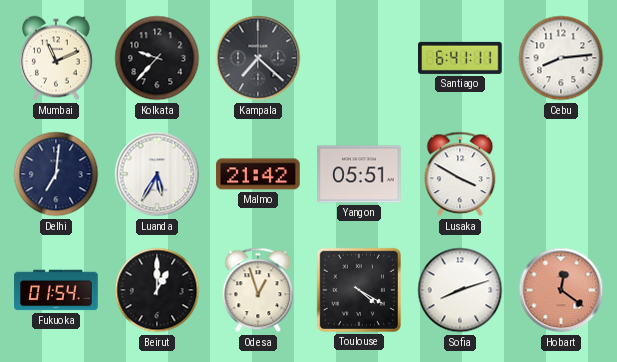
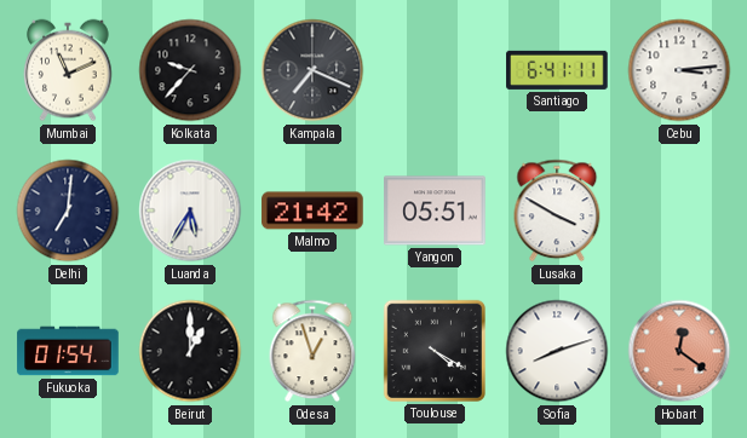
Kampala: 7:22 -> 7:19
Cebu: 8:14 -> 3:14
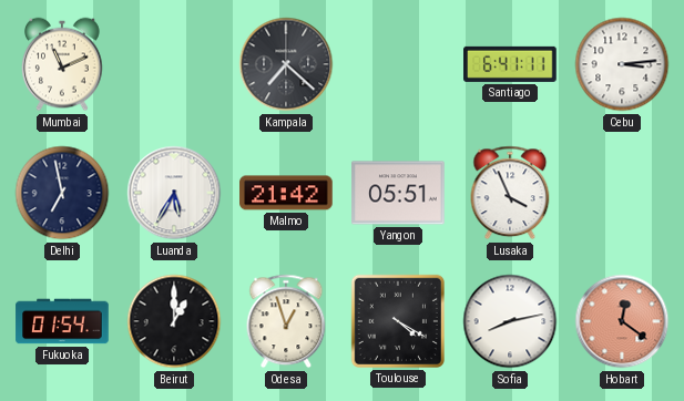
Kolkata: 9:37 -> none
Kampala: 7:19 -> 7:22
Delhi: 7:01 -> 6:58
Lusaka: 3:50 -> 3:56
Sofia: 8:12 -> 8:13
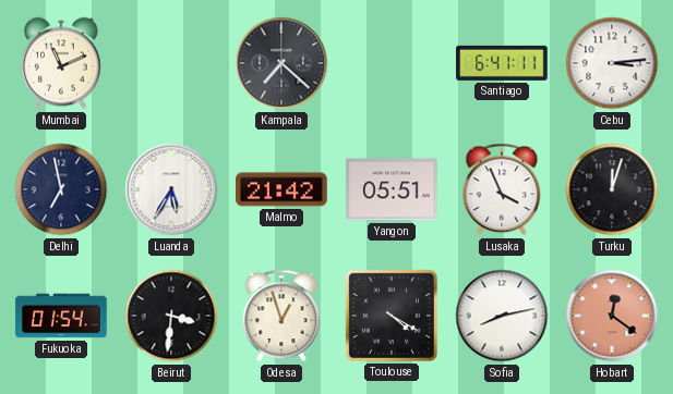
Turku: none -> 12:03
Beirut: 1:00 -> 3:31
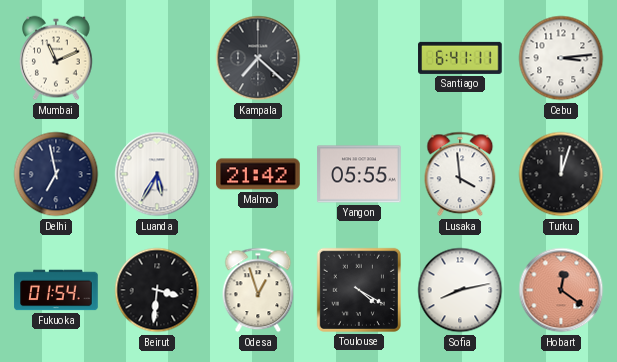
Yangon: 05:51 -> 05:55
Lusaka: 3:56 -> 3:59
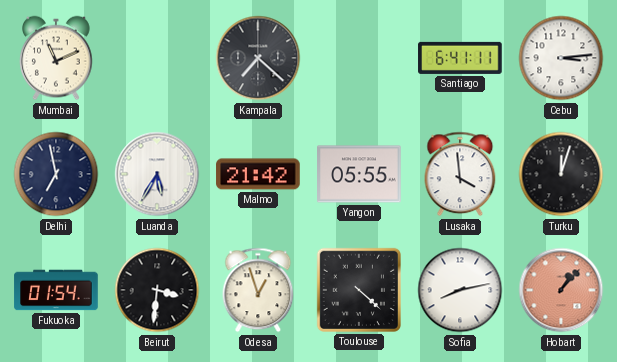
Toulouse: 4:20 -> 4:22
Hobart: 12:21 -> 1:07
